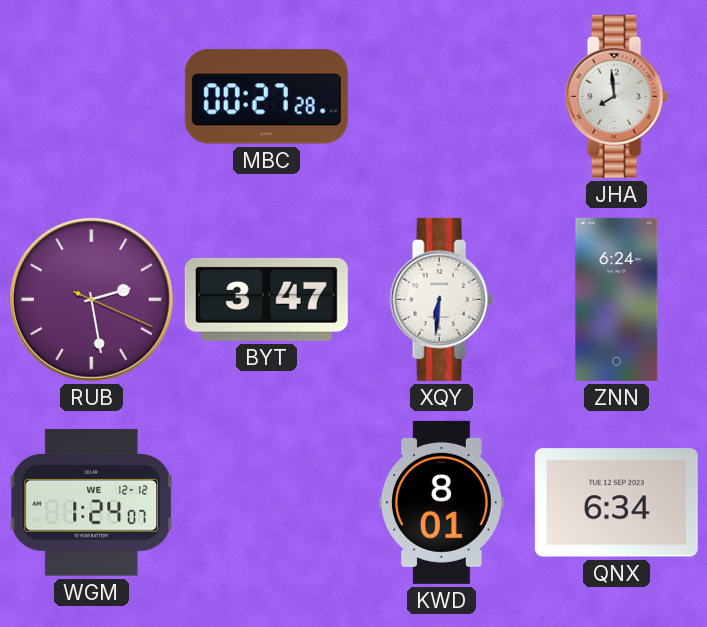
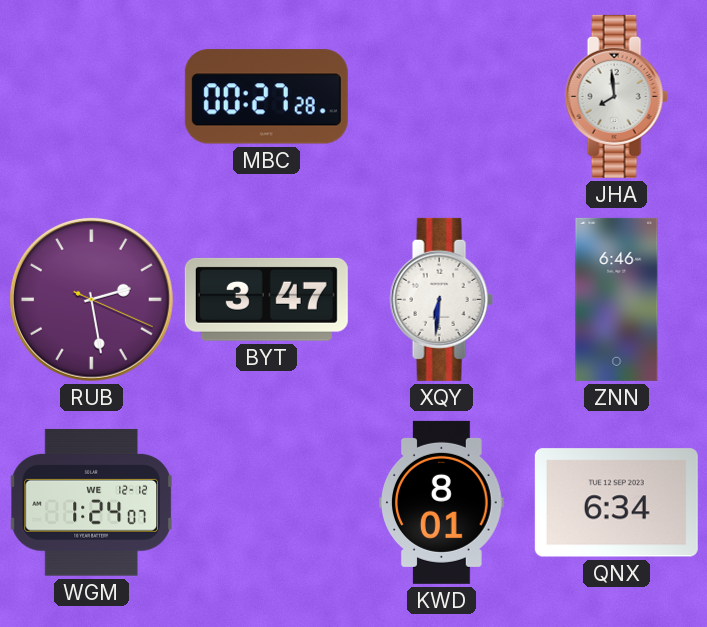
ZNN: 6:24 -> 6:46
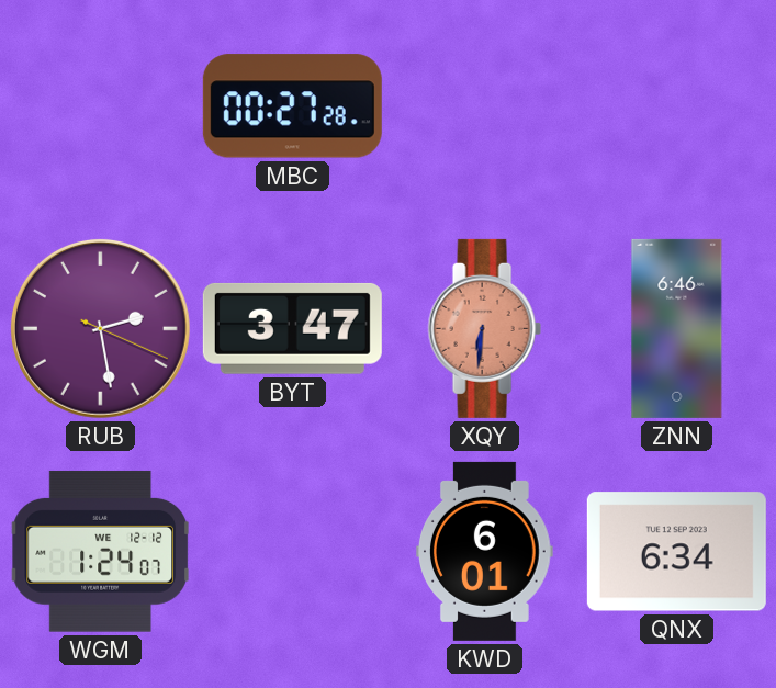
JHA: 7:59 -> none
XQY dial: white -> salmon
KWD: 8:01 -> 6:01
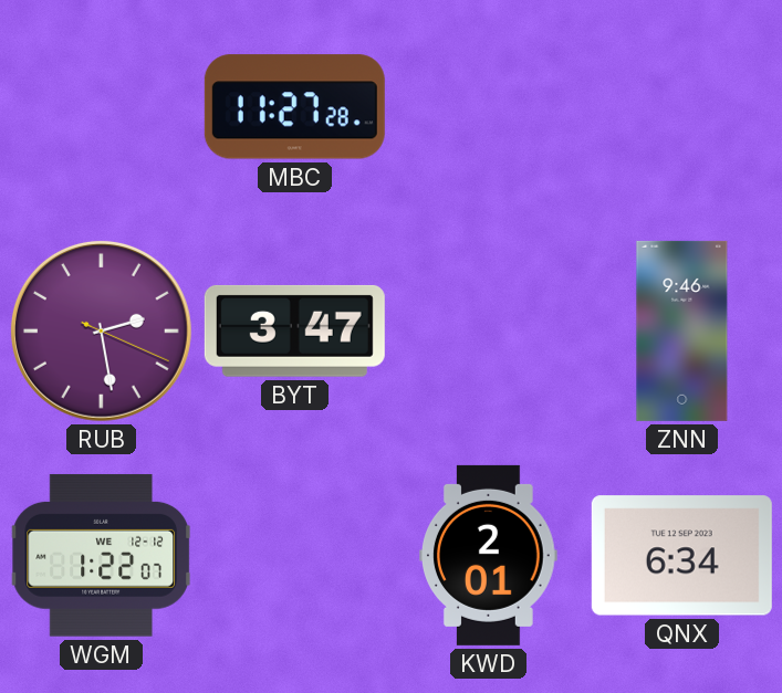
MBC: 00:27 -> 11:27
XQY: 6:31 -> none
ZNN: 6:46 -> 9:46
WGM: 1:24 -> 1:22
KWD: 6:01 -> 2:01
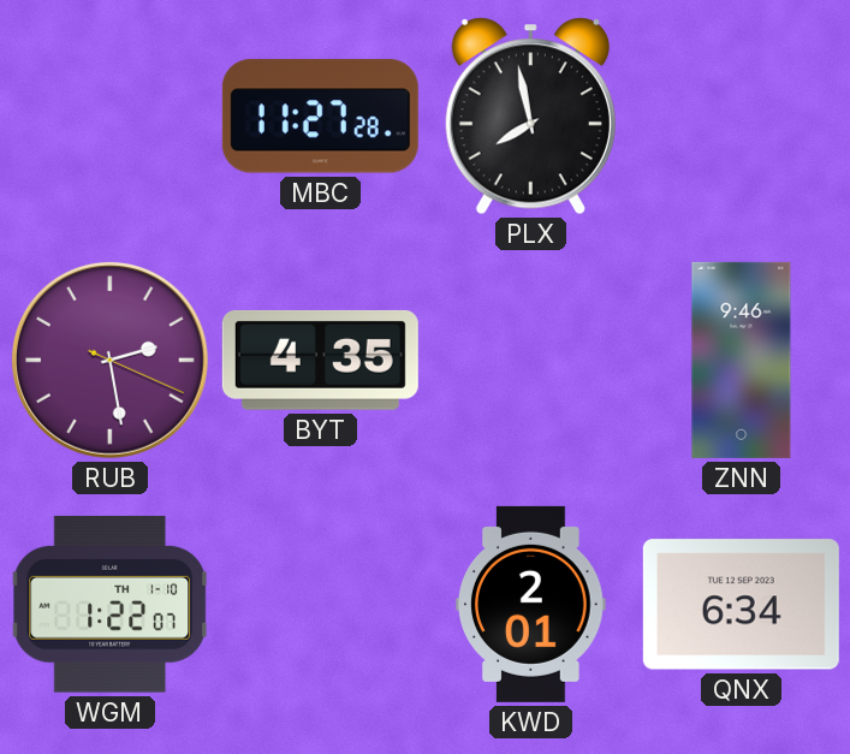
PLX: none -> 7:58
BYT: 3:47 -> 4:35
WGM date: WE 12-12 -> TH 1-10
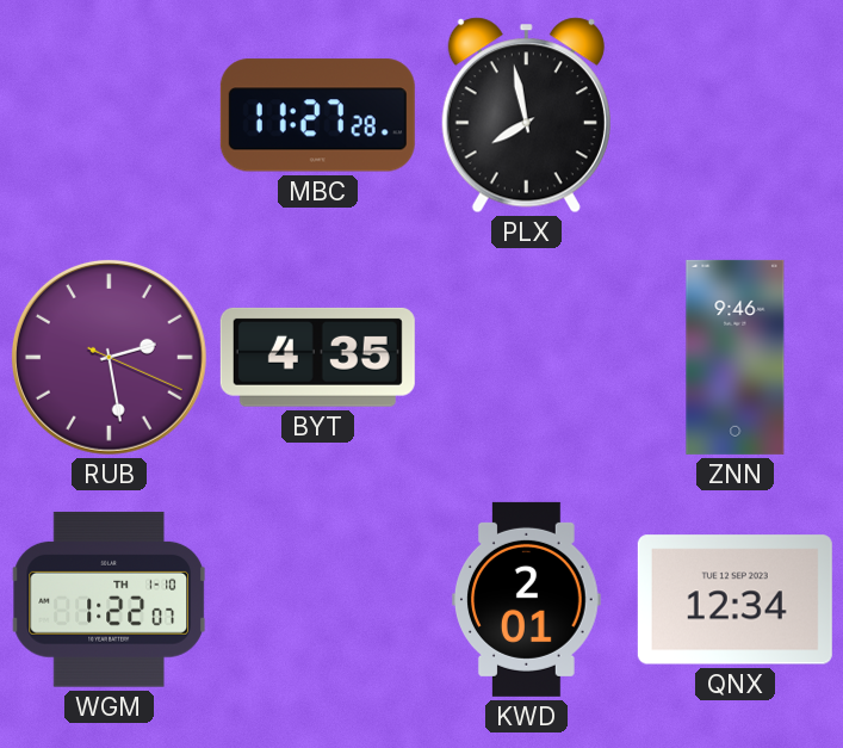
QNX: 6:34 -> 12:34
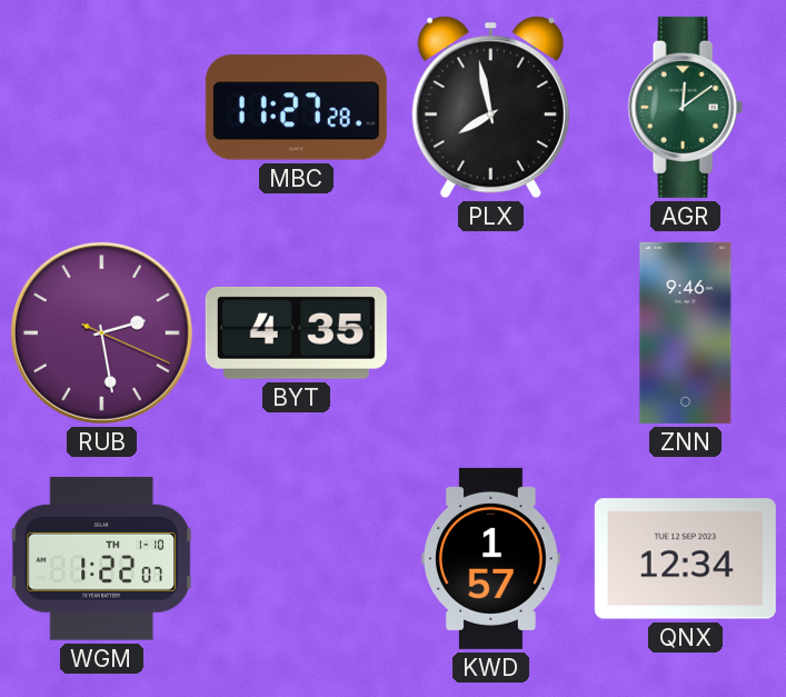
AGR: none -> 12:09
KWD: 2:01 -> 1:57
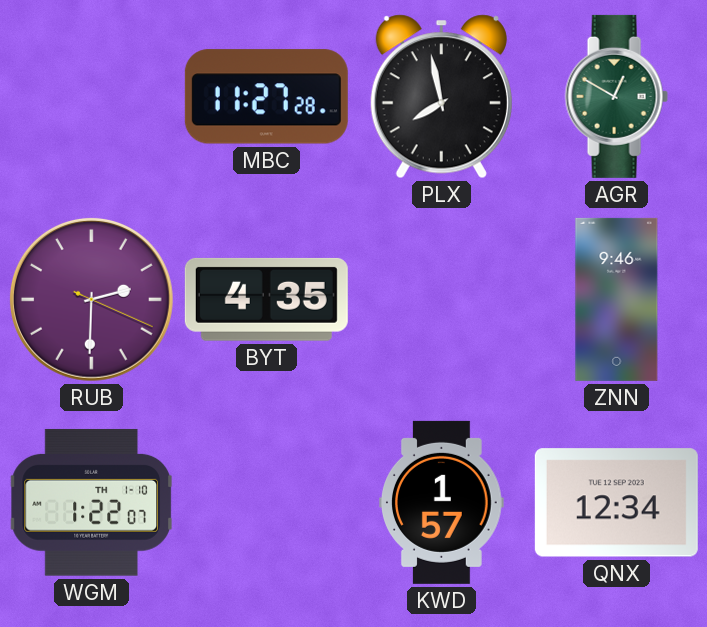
AGR: 12:09 -> 12:50
RUB: 2:28 -> 2:30
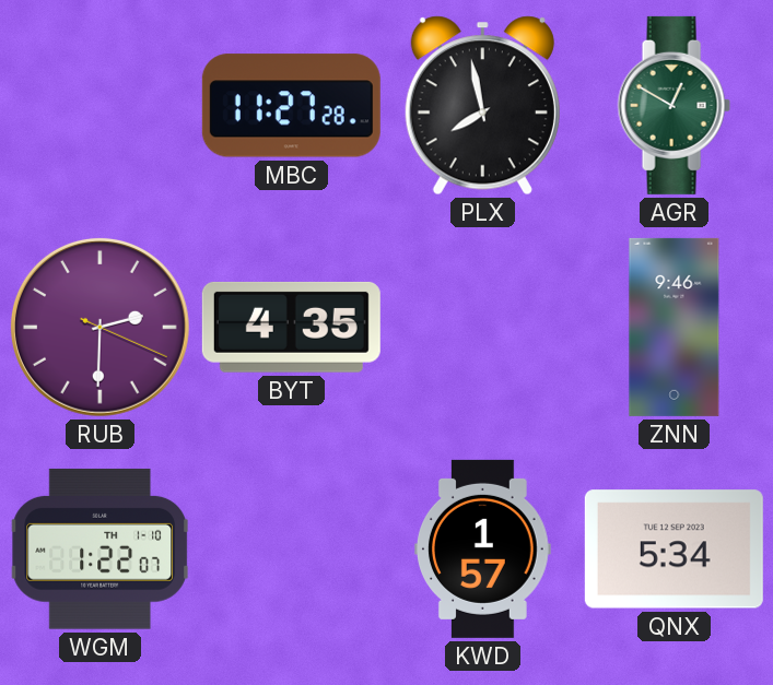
QNX: 12:34 -> 5:34
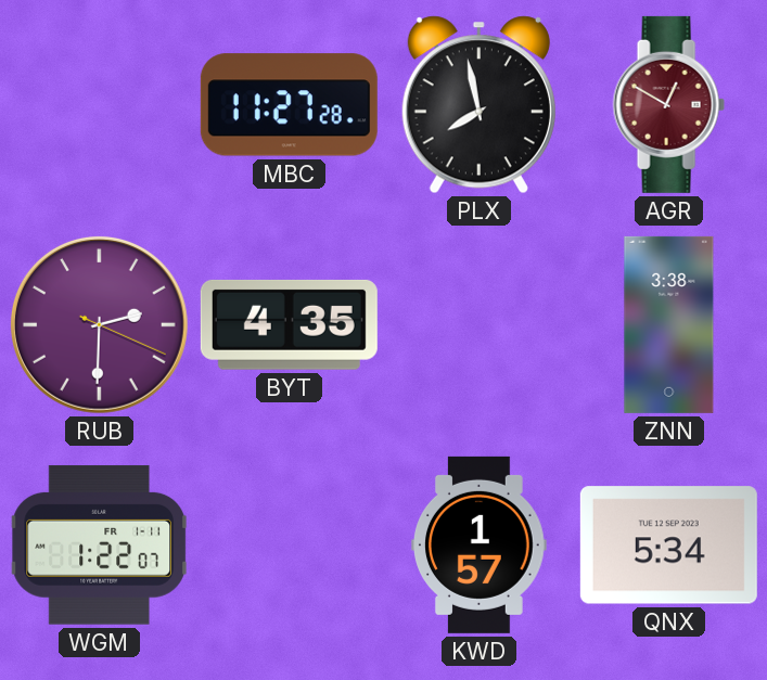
AGR dial: green -> burgundy
ZNN: 9:46 -> 3:38
WGM date: TH 1-10 -> FR 1-11
